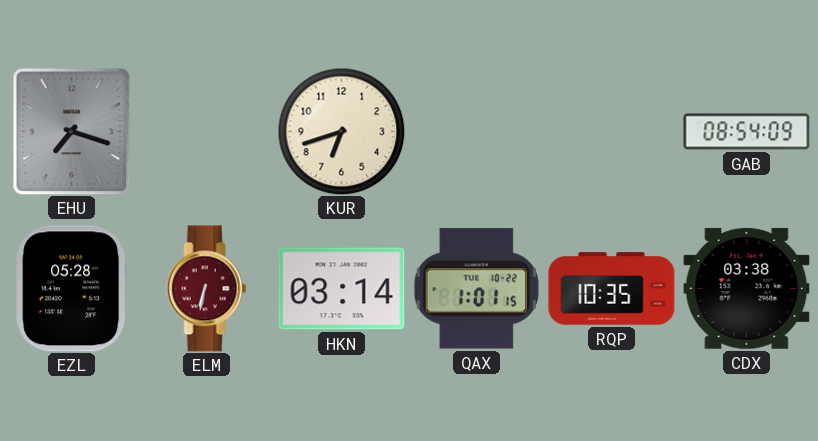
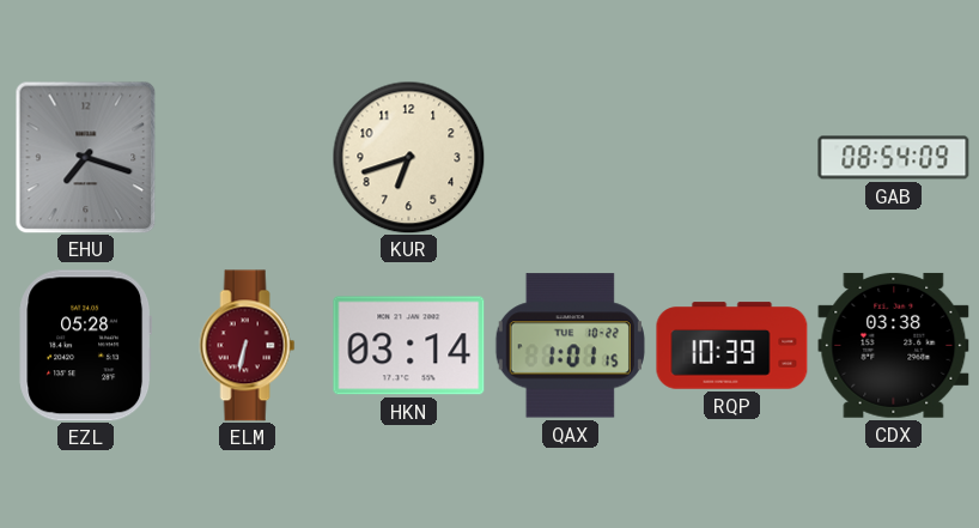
RQP: 10:35 -> 10:39
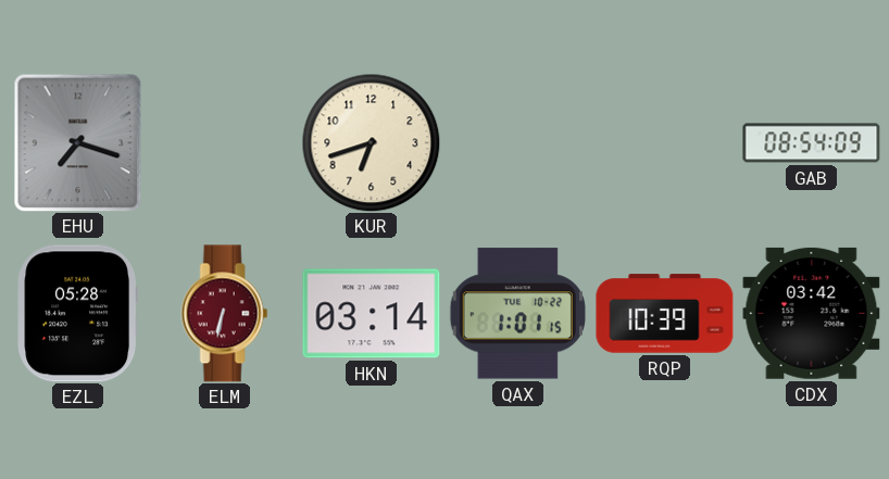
CDX: 03:38 -> 03:42
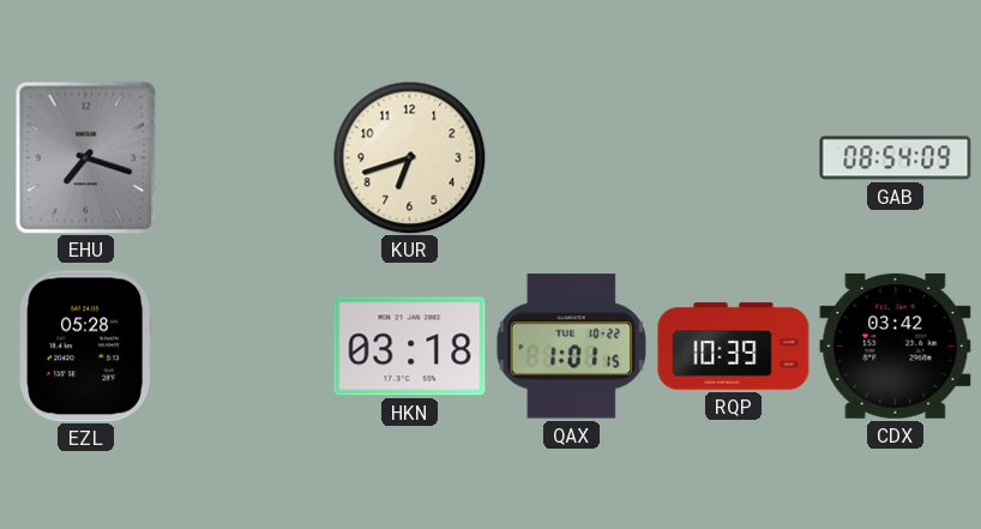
ELM: 6:32 -> none
HKN: 03:14 -> 03:18
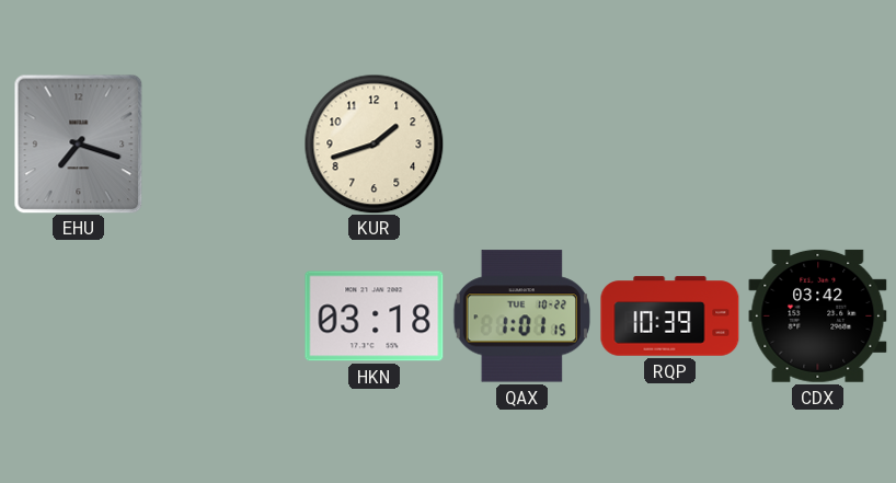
KUR: 6:42 -> 1:42
GAB: 08:54 -> none
EZL: 05:28 -> none
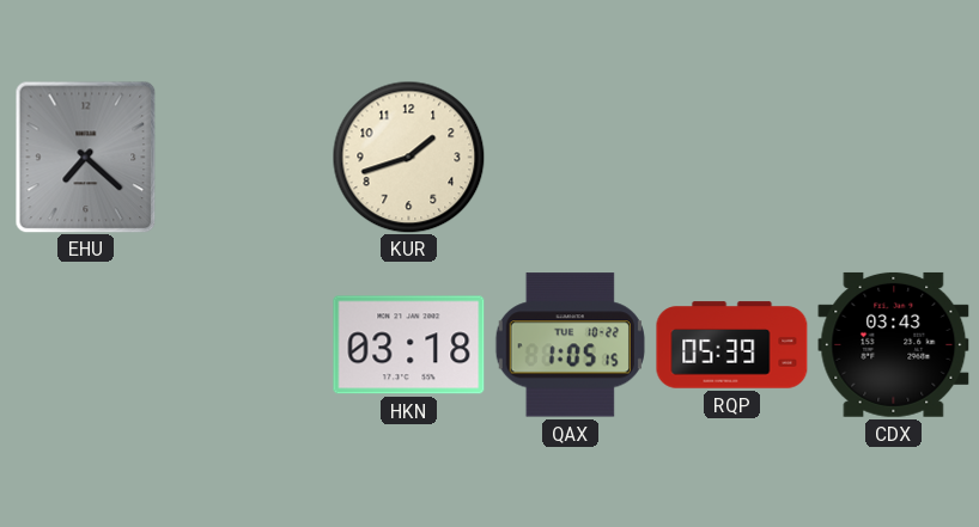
EHU: 7:18 -> 7:22
QAX: 1:01 -> 1:05
RQP: 10:39 -> 05:39
CDX: 03:42 -> 03:43
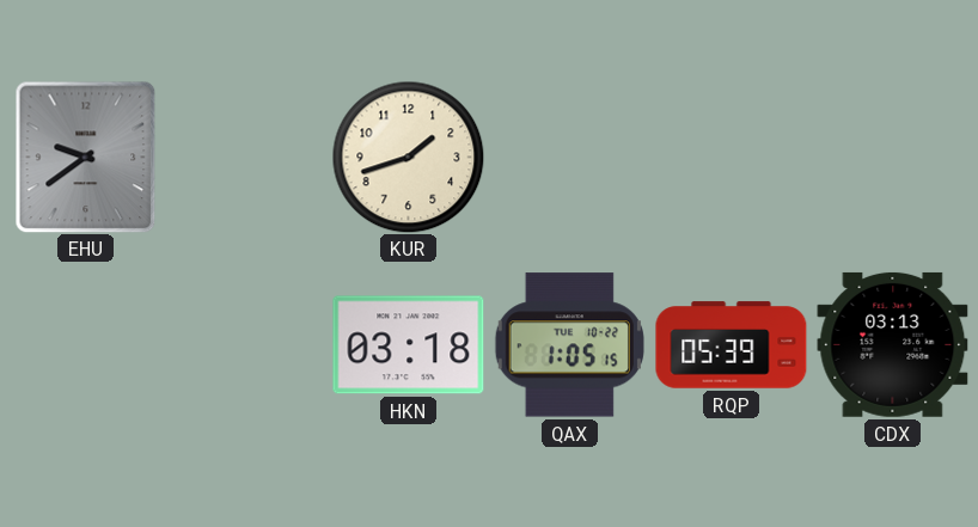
EHU: 7:22 -> 9:39
CDX: 03:43 -> 03:13
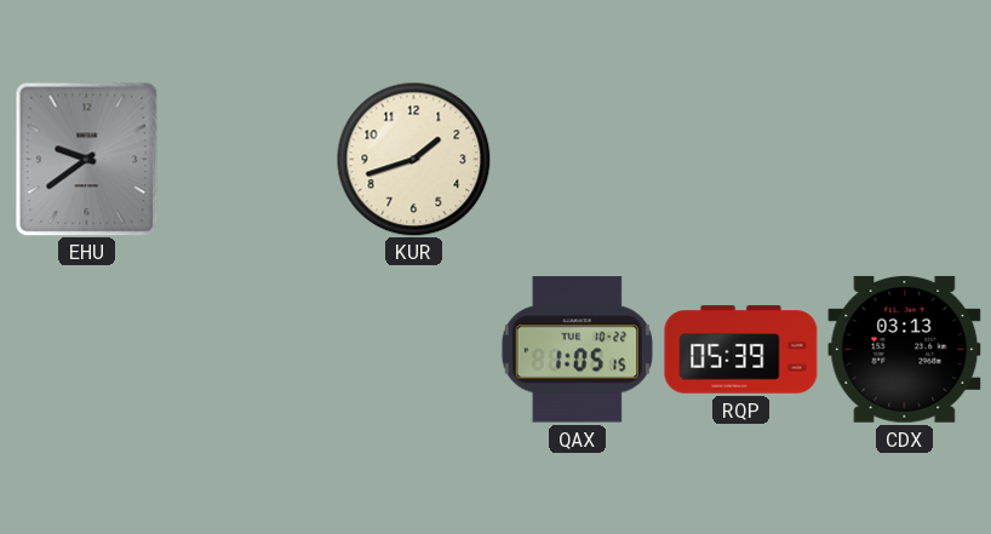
HKN: 03:18 -> none
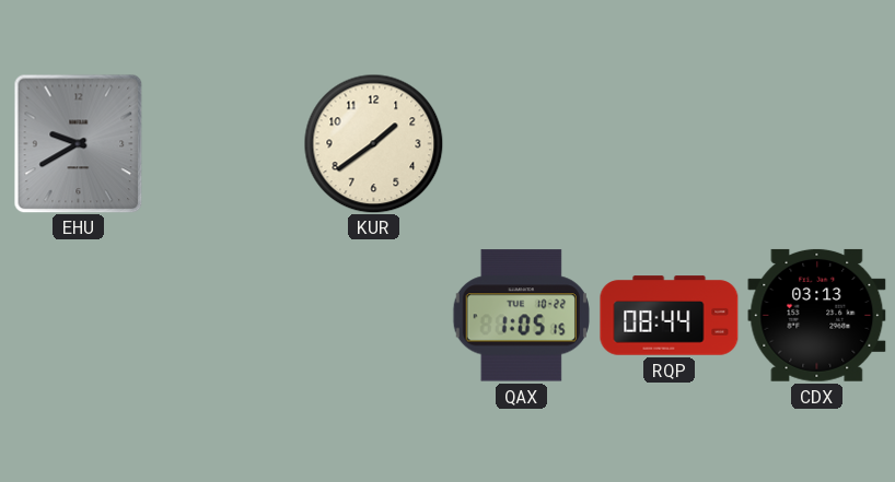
EHU: 9:39 -> 9:40
KUR: 1:42 -> 1:39
RQP: 05:39 -> 08:44
